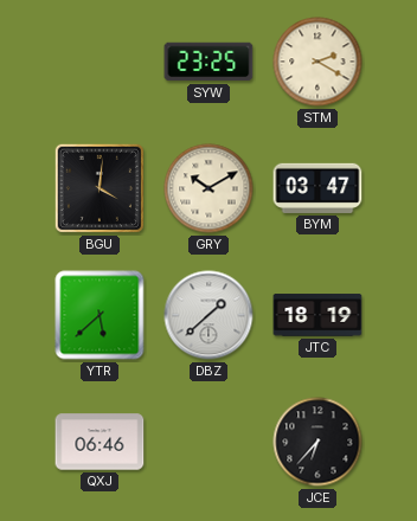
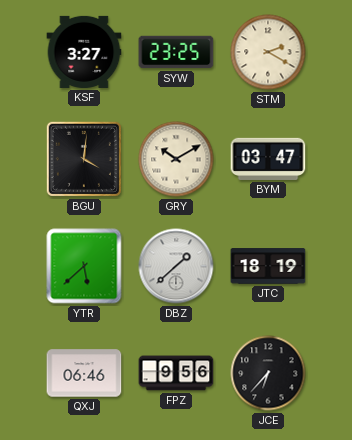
KSF: none -> 3:27
FPZ: none -> 9:56
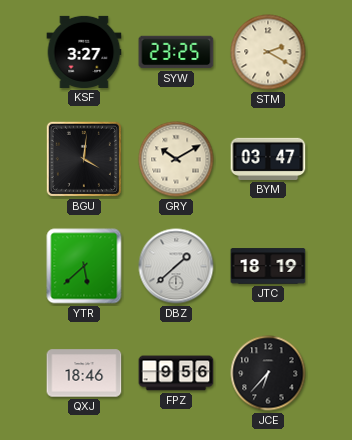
QXJ: 06:46 -> 18:46
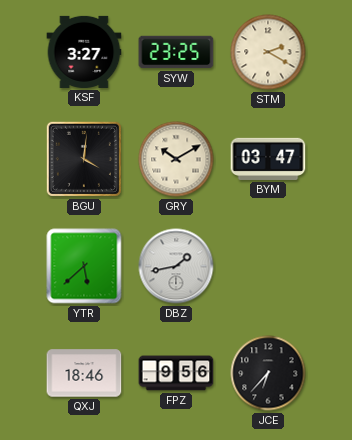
DBZ: 1:38 -> 1:43
JTC: 18:19 -> none
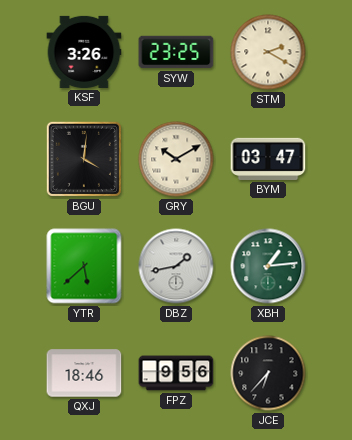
KSF: 3:27 -> 3:26
XBH: none -> 1:14
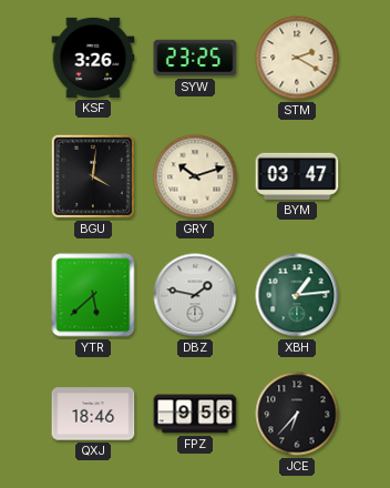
GRY: 10:10 -> 10:12
DBZ: 1:43 -> 1:47
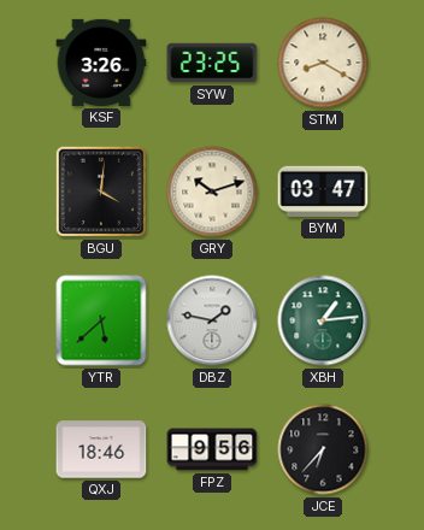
STM: 2:20 -> 8:20
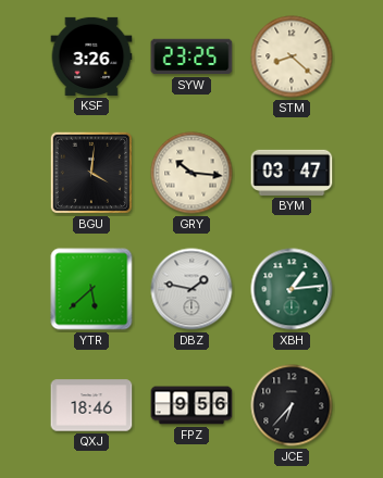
STM: 8:20 -> 8:22
GRY: 10:12 -> 10:16
